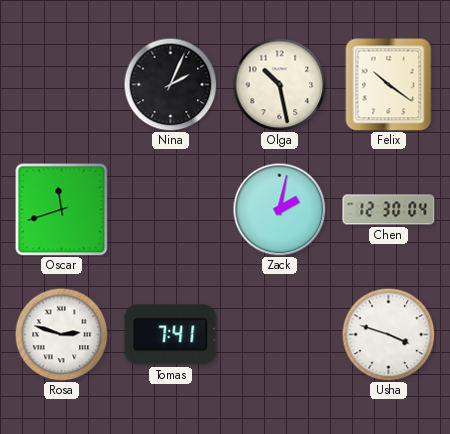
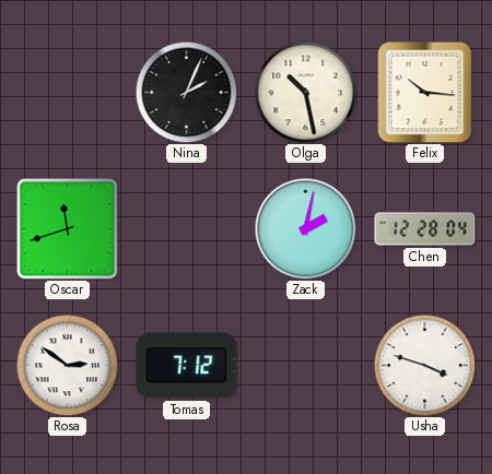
Felix: 10:21 -> 10:16
Chen: 12:30 -> 12:28
Rosa: 2:48 -> 2:51
Tomas: 7:41 -> 7:12
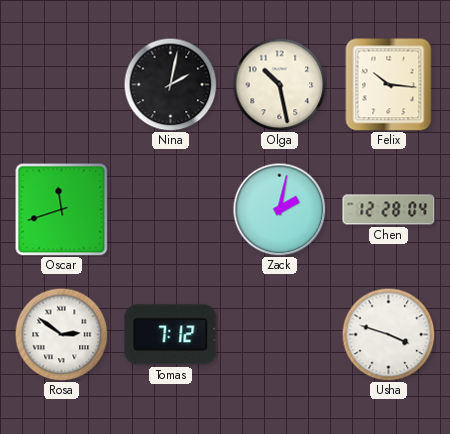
Nina: 2:04 -> 2:02
